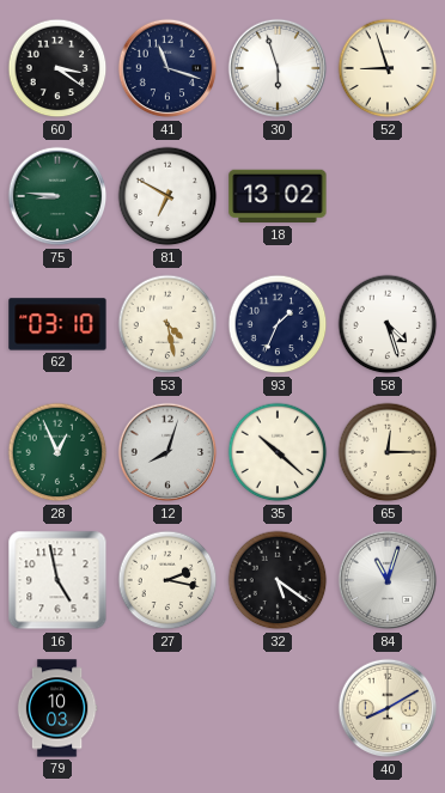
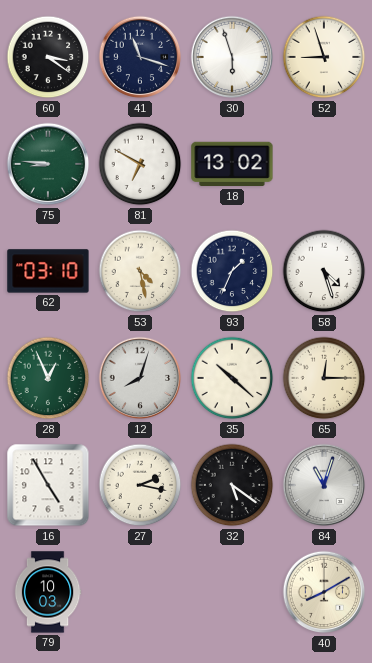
16: 4:58 -> 4:55
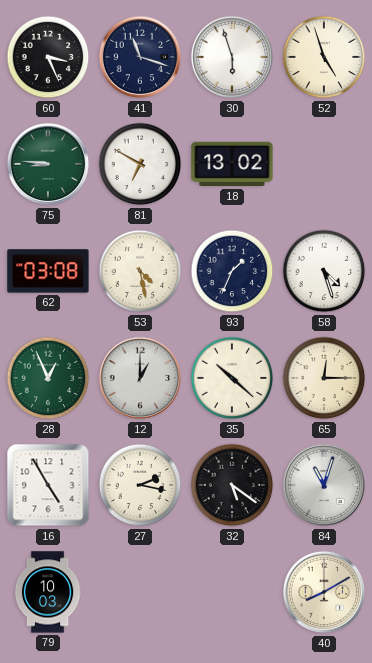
60: 3:21 -> 3:26
52: 8:57 -> 4:57
62: 03:10 -> 03:08
12: 8:03 -> 1:00
